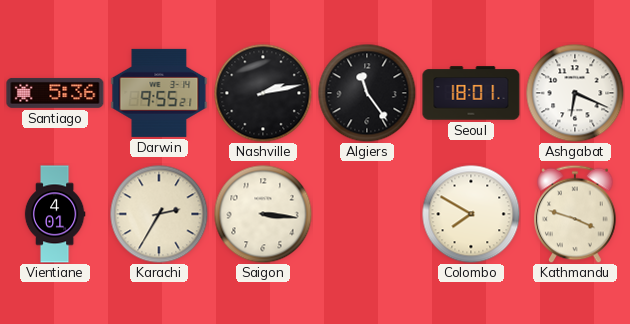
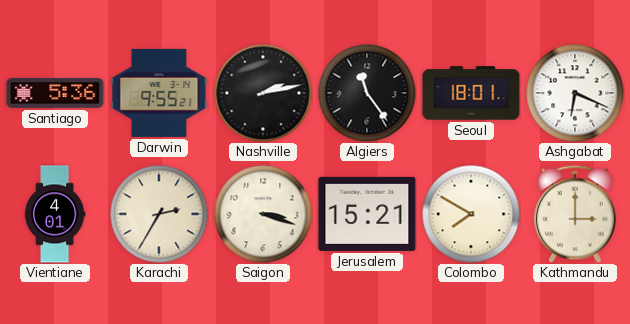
Saigon: 3:16 -> 3:18
Jerusalem: none -> 15:21
Kathmandu: 3:48 -> 3:00
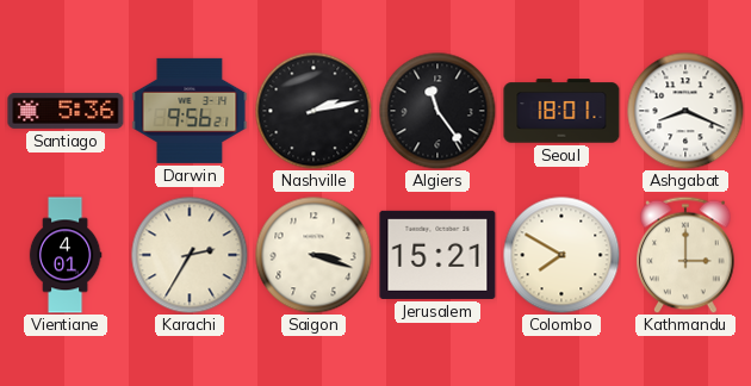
Darwin: 9:55 -> 9:56
Ashgabat: 6:19 -> 8:19
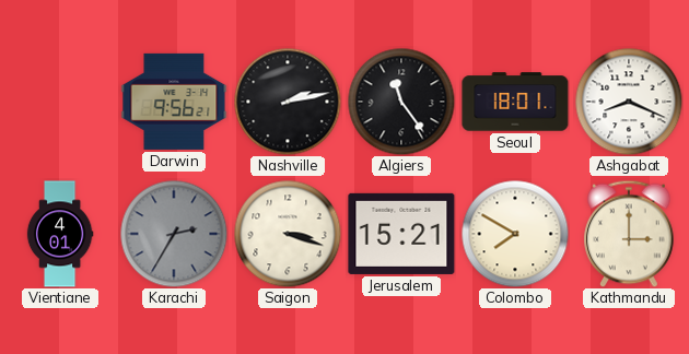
Santiago: 5:36 -> none
Karachi dial: cream -> grey
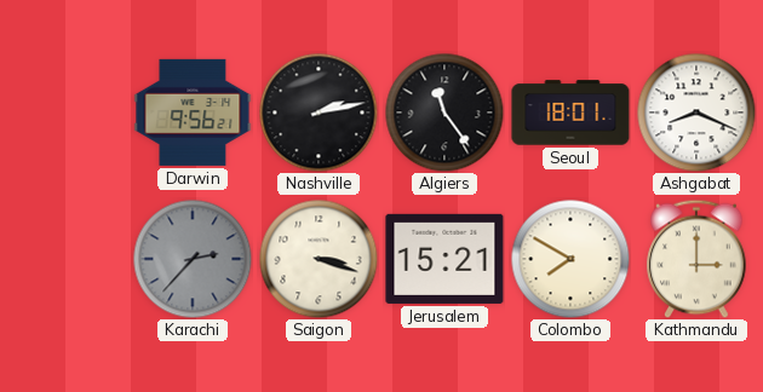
Vientiane: 4:01 -> none
Karachi: 2:35 -> 2:37
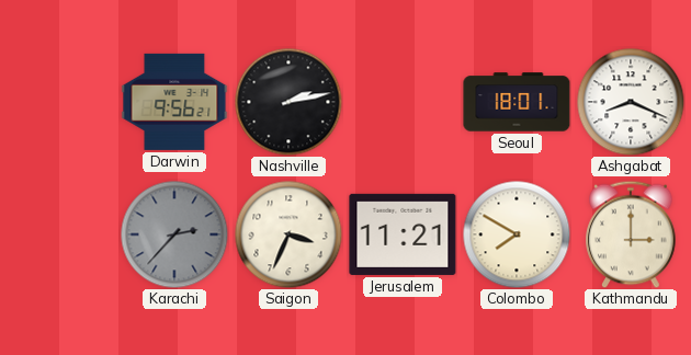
Algiers: 11:24 -> none
Saigon: 3:18 -> 3:34
Jerusalem: 15:21 -> 11:21
